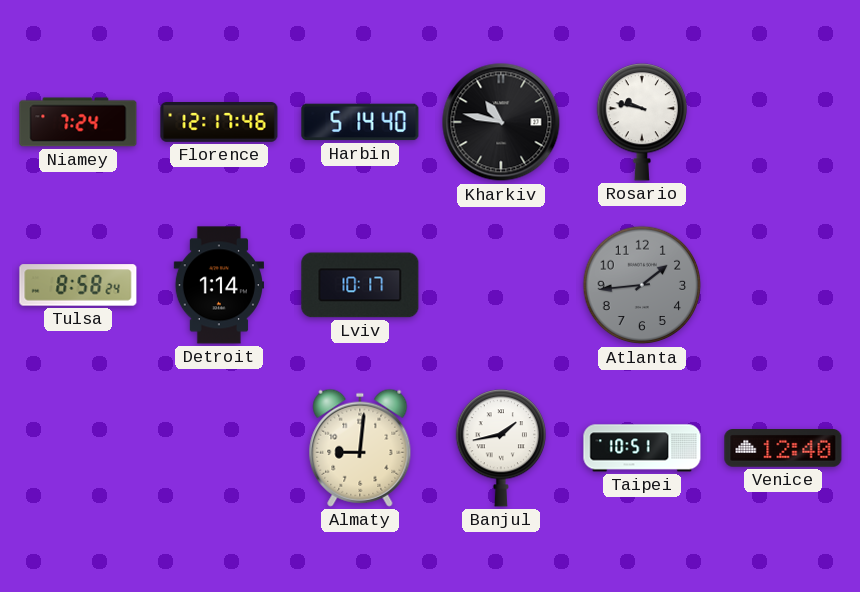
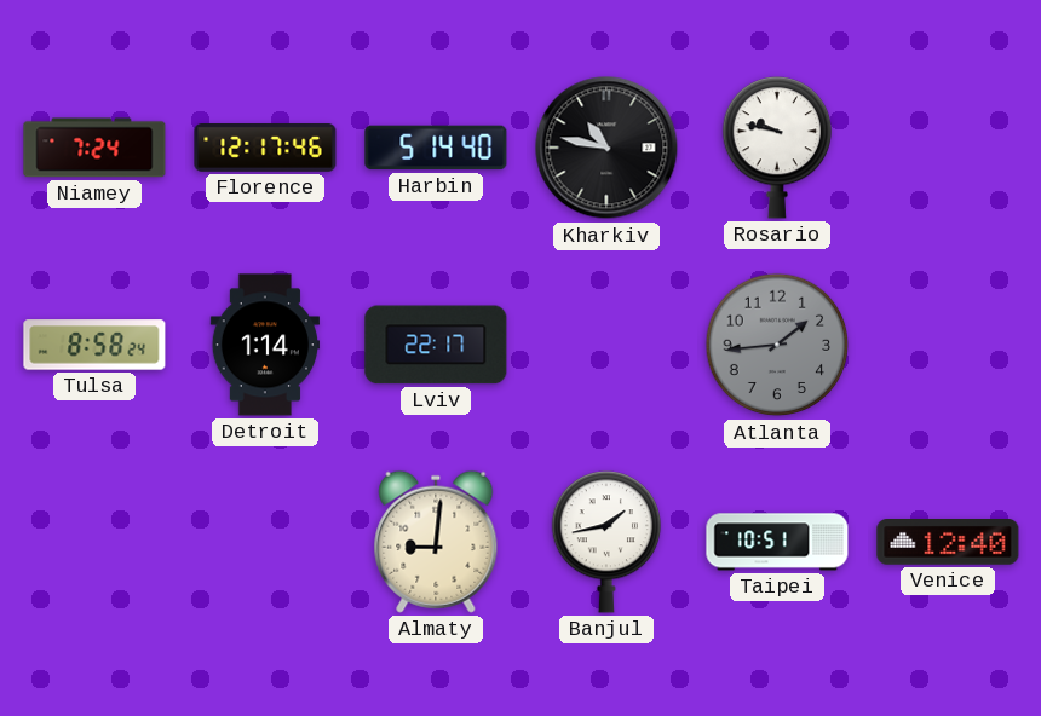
Lviv: 10:17 -> 22:17
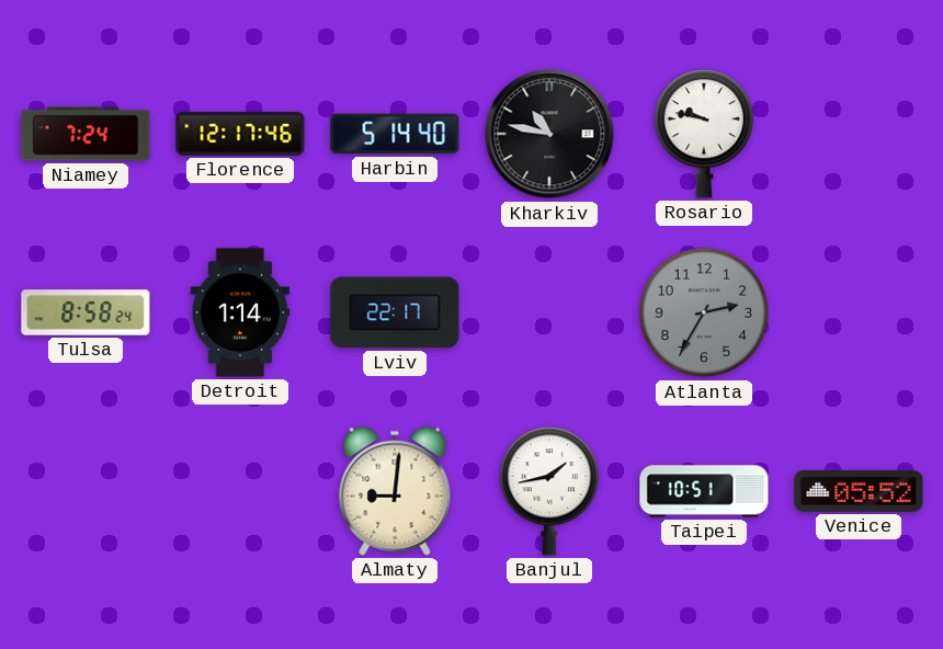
Atlanta: 1:44 -> 2:35
Venice: 12:40 -> 05:52
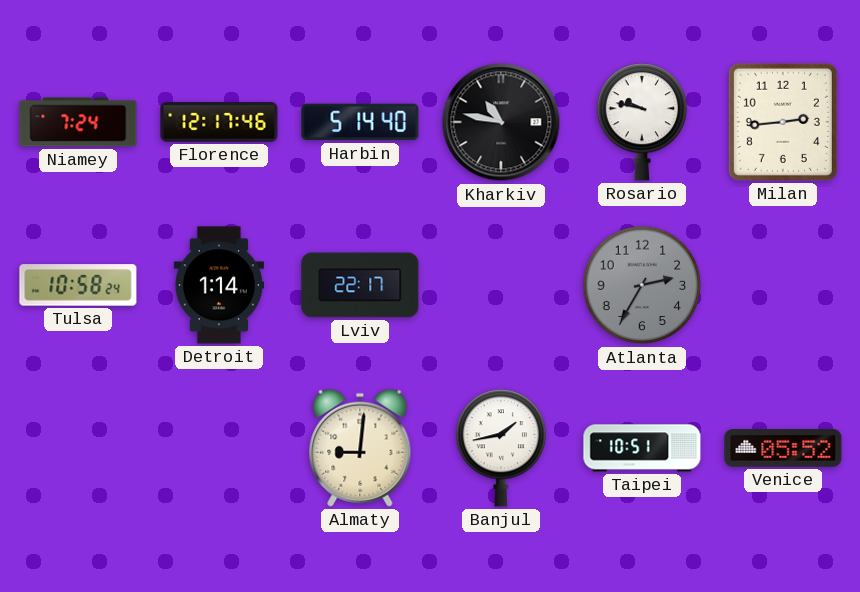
Milan: none -> 2:44
Tulsa: 8:58 -> 10:58
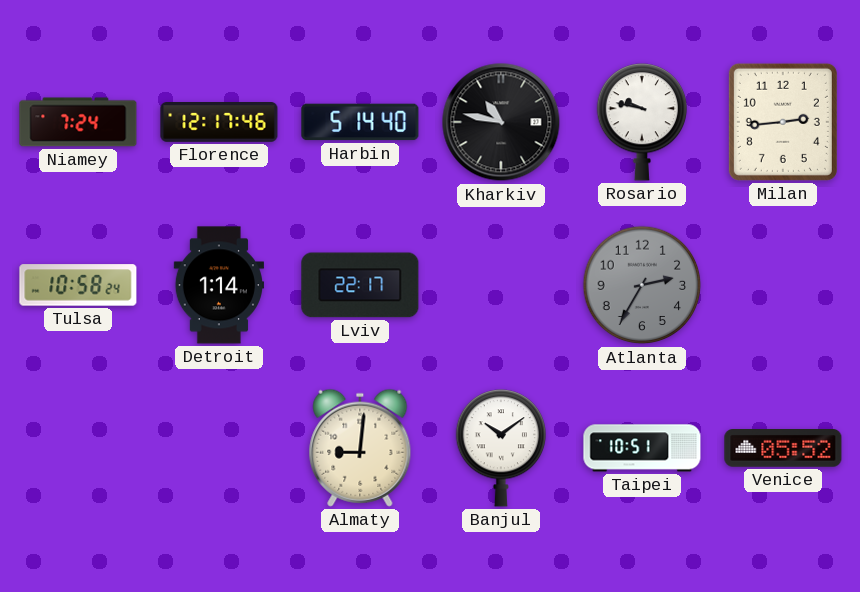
Banjul: 1:43 -> 10:09
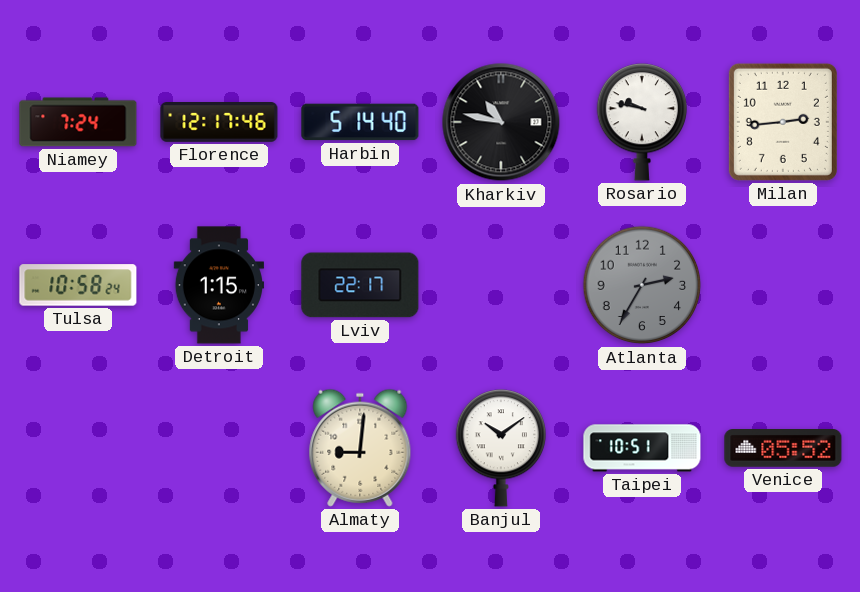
Detroit: 1:14 -> 1:15
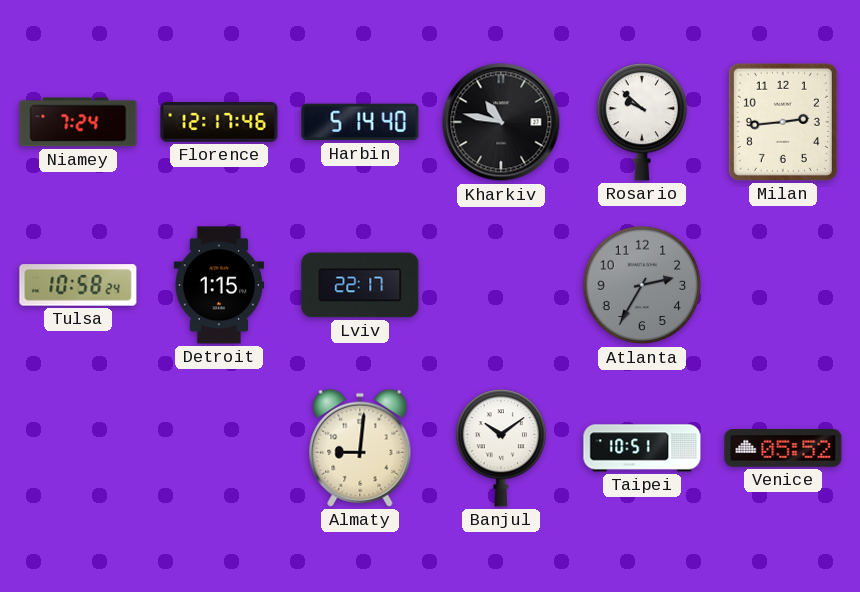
Rosario: 9:47 -> 9:52
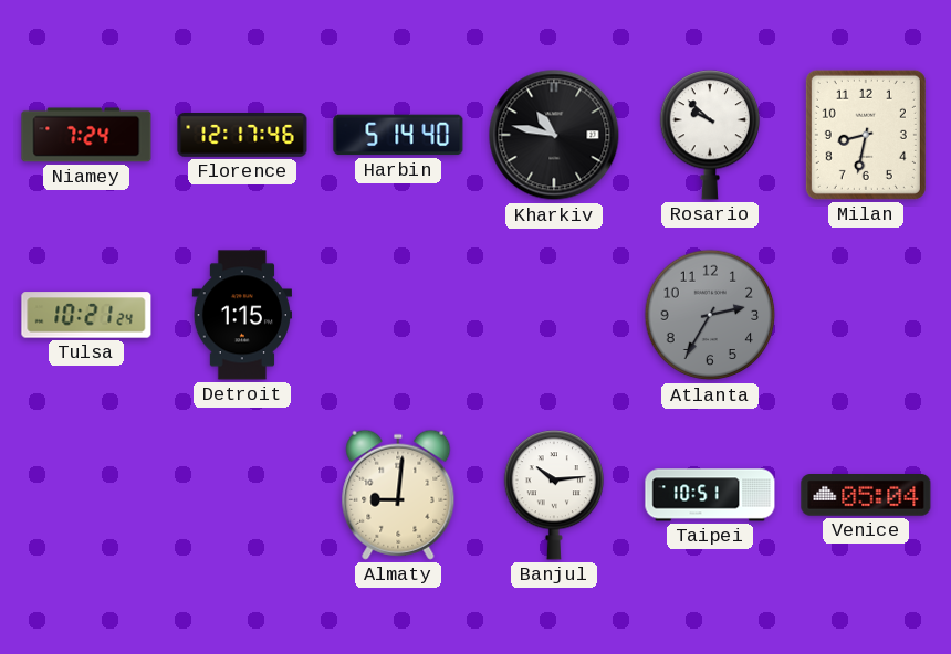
Milan: 2:44 -> 8:32
Tulsa: 10:58 -> 10:21
Lviv: 22:17 -> none
Banjul: 10:09 -> 10:14
Venice: 05:52 -> 05:04
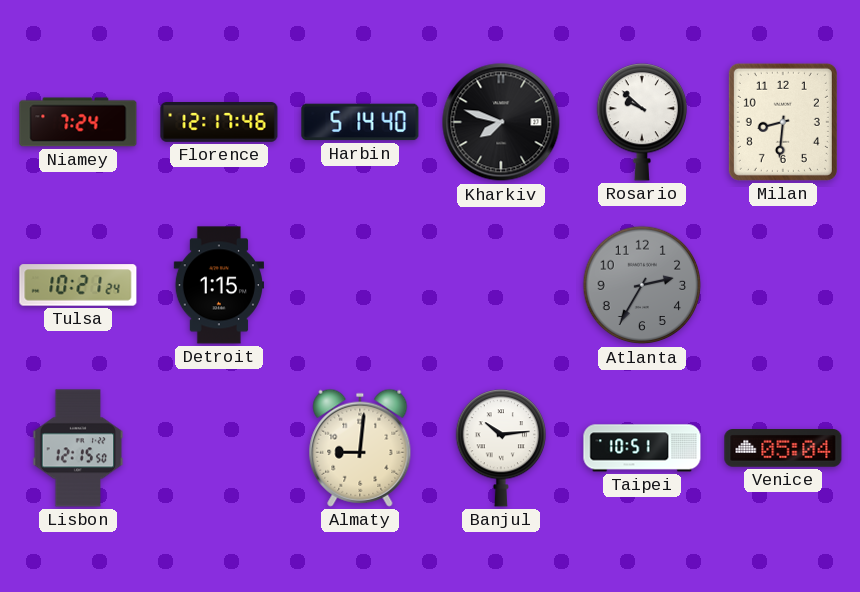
Kharkiv: 10:47 -> 7:48
Milan: 8:32 -> 8:31
Lisbon: none -> 12:15
